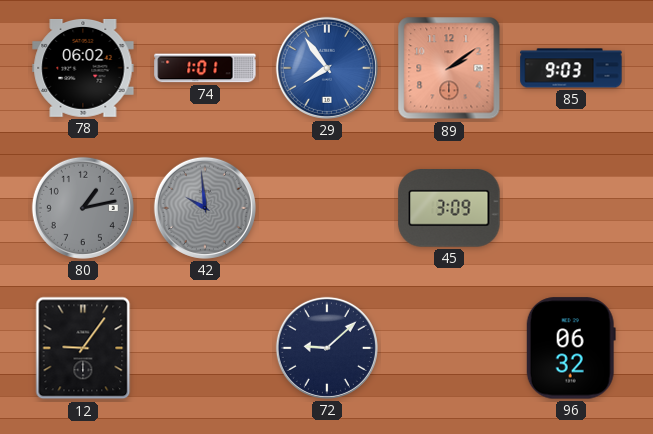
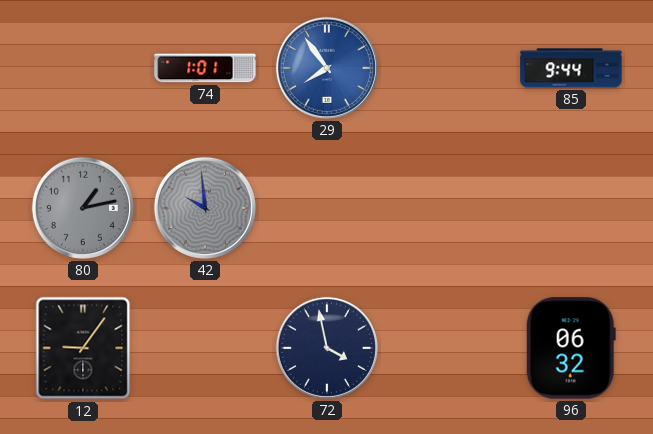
78: 06:02 -> none
89: 2:09 -> none
85: 9:03 -> 9:44
45: 3:09 -> none
72: 9:08 -> 3:58
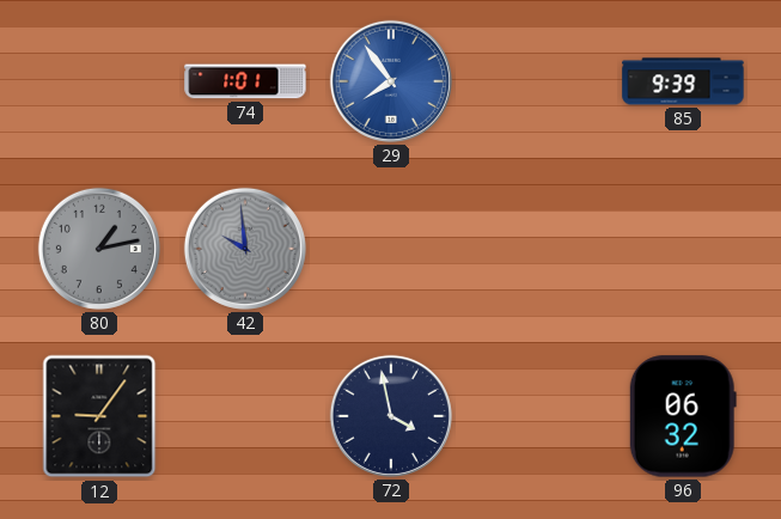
85: 9:44 -> 9:39
